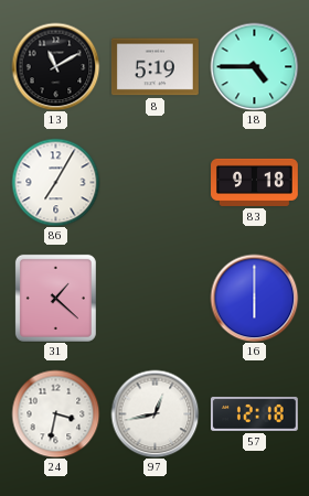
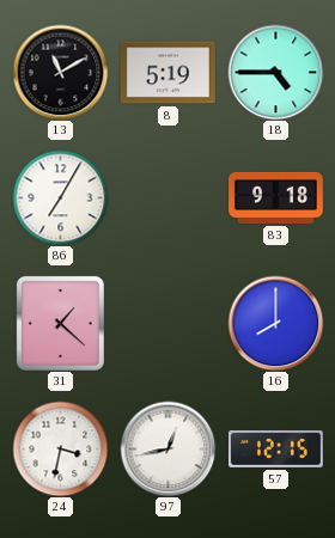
16: 6:00 -> 8:00
57: 12:18 -> 12:15
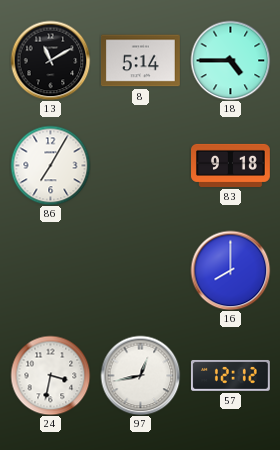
8: 5:19 -> 5:14
31: 1:22 -> none
57: 12:15 -> 12:12
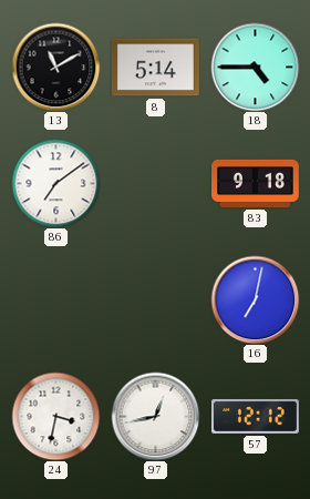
86: 7:05 -> 7:09
16: 8:00 -> 7:02
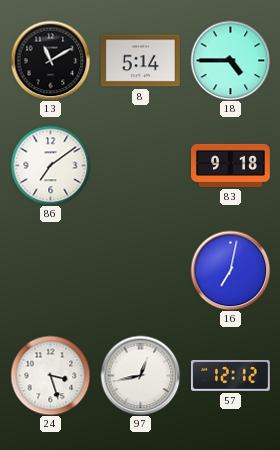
24: 3:32 -> 3:27
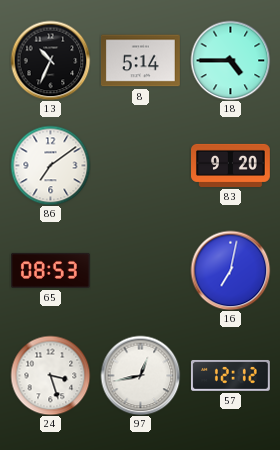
13: 11:10 -> 10:34
83: 9:18 -> 9:20
65: none -> 08:53
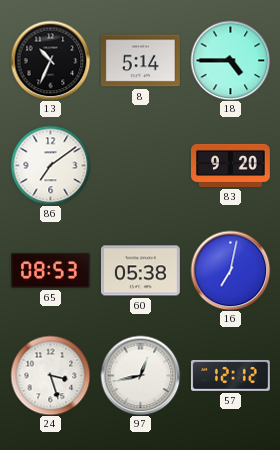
60: none -> 05:38
